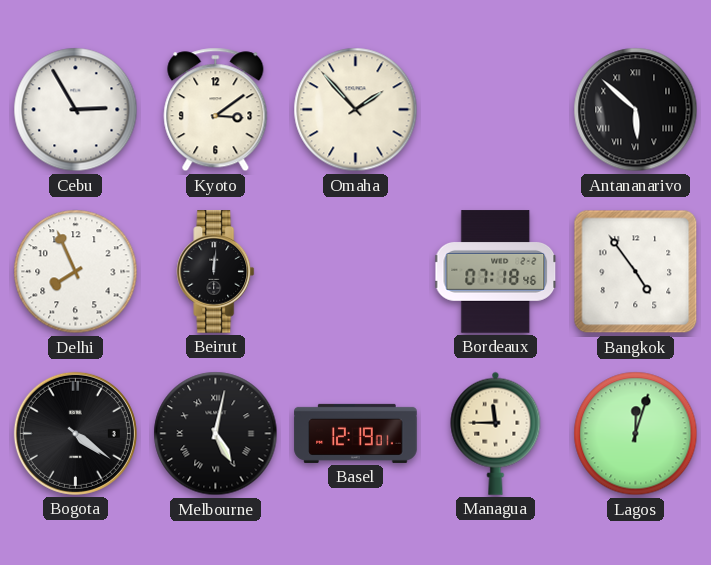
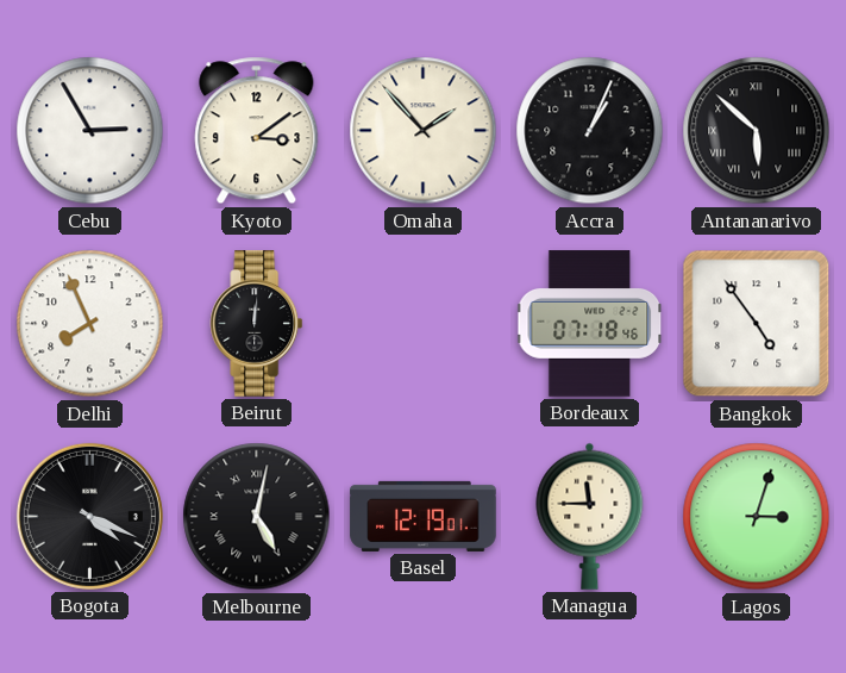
Accra: none -> 1:04
Bogota: 4:21 -> 4:19
Lagos: 12:03 -> 3:03
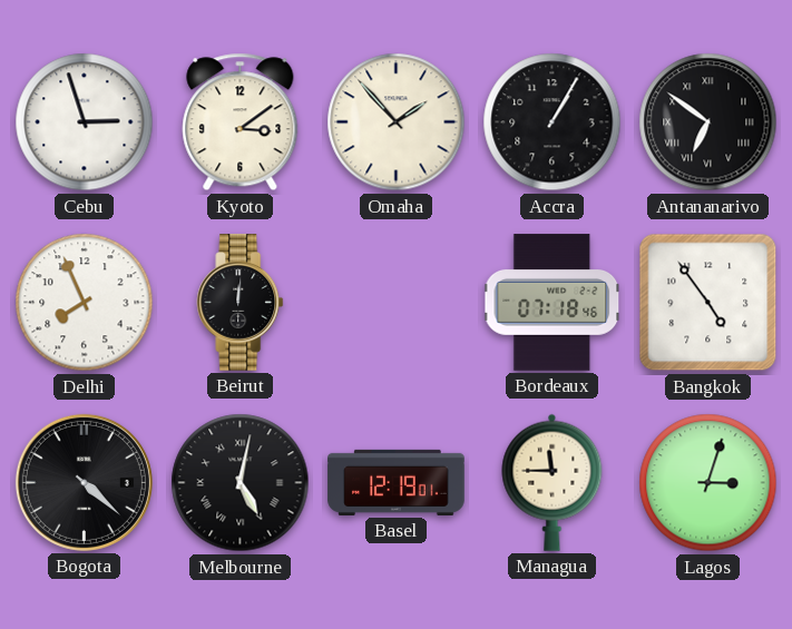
Cebu: 2:55 -> 2:57
Accra: 1:04 -> 1:05
Antananarivo: 5:52 -> 6:51
Bogota: 4:19 -> 4:22
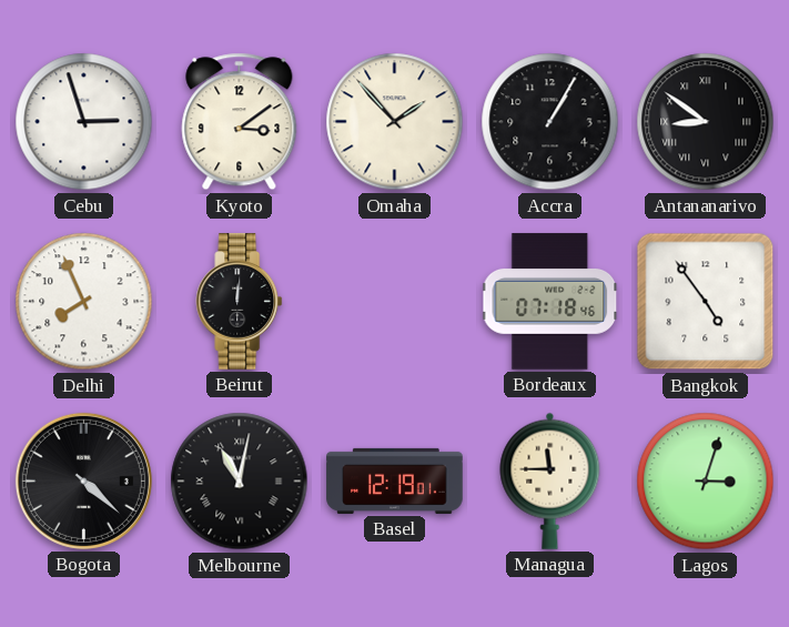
Antananarivo: 6:51 -> 8:51
Melbourne: 5:02 -> 11:02
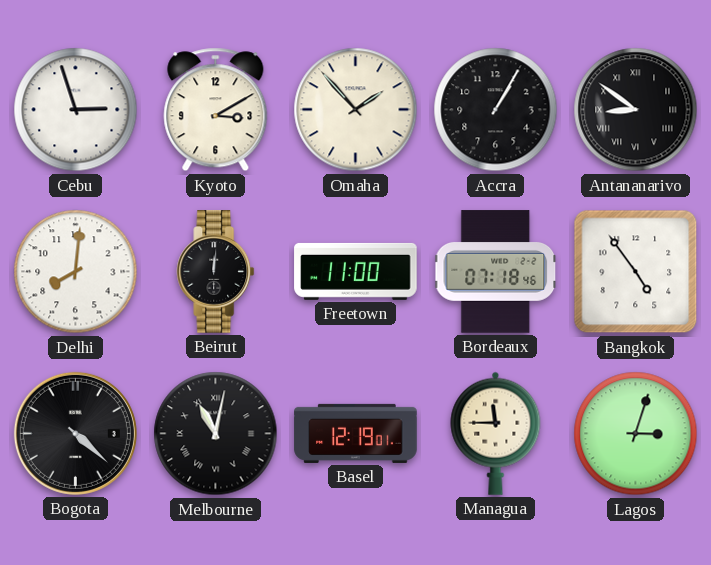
Kyoto: 3:09 -> 3:10
Delhi: 7:56 -> 8:01
Freetown: none -> 11:00
